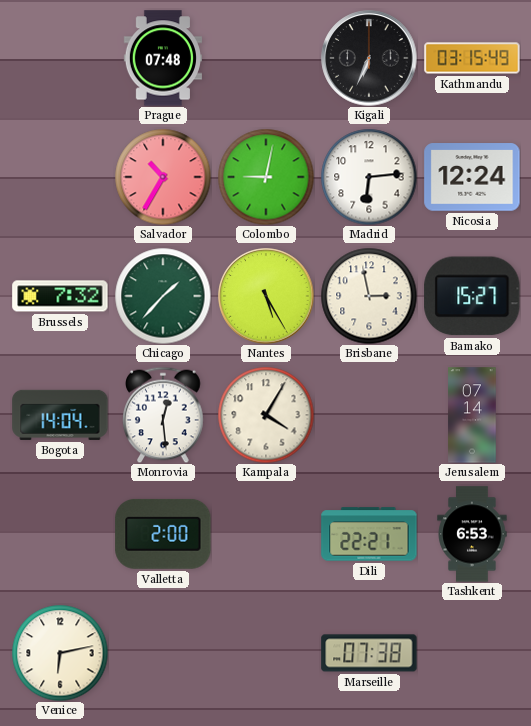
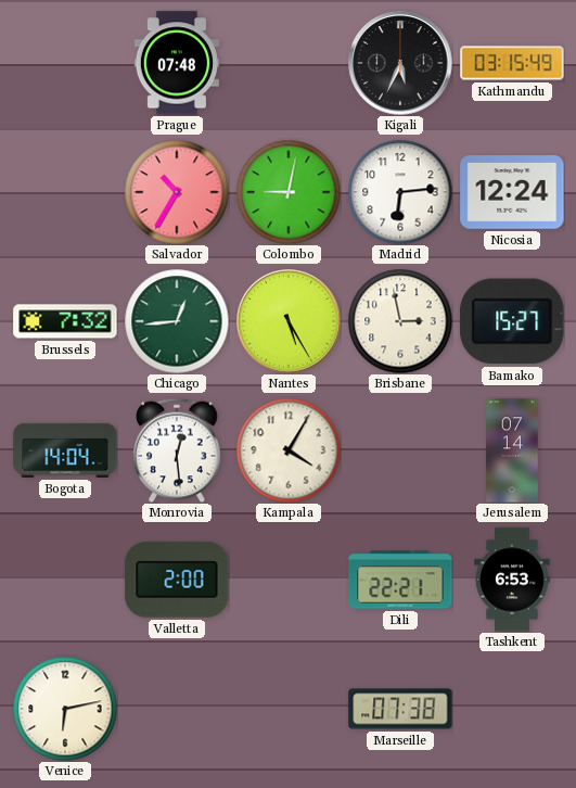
Kigali: 6:34 -> 5:34
Chicago: 1:37 -> 12:44
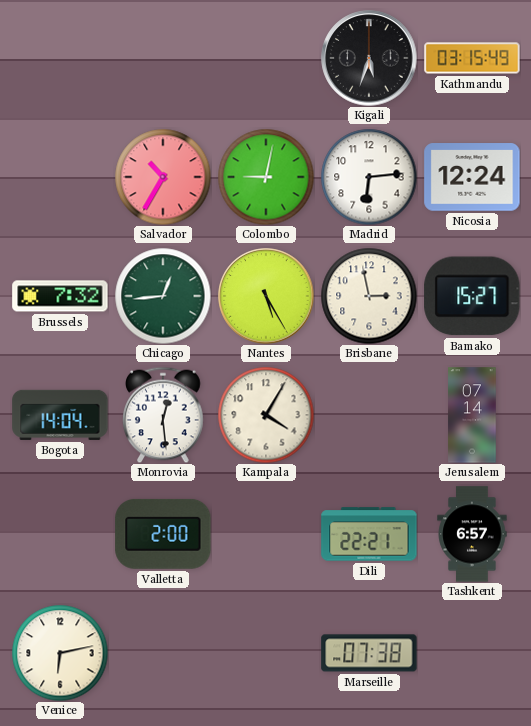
Prague: 07:48 -> none
Kigali: 5:34 -> 5:33
Tashkent: 6:53 -> 6:57
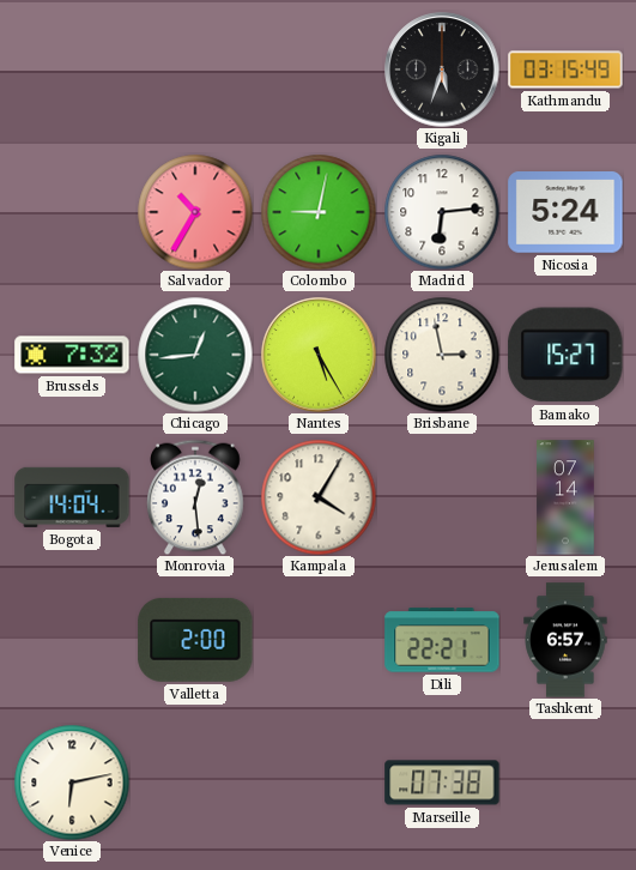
Nicosia: 12:24 -> 5:24
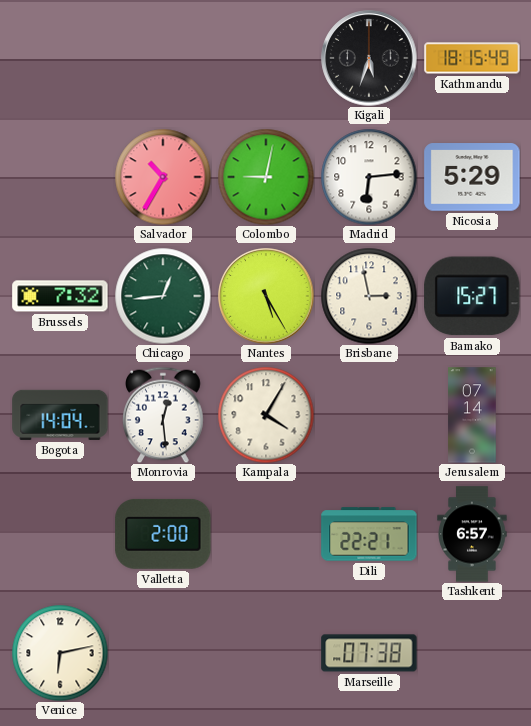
Kathmandu: 03:15 -> 18:15
Nicosia: 5:24 -> 5:29
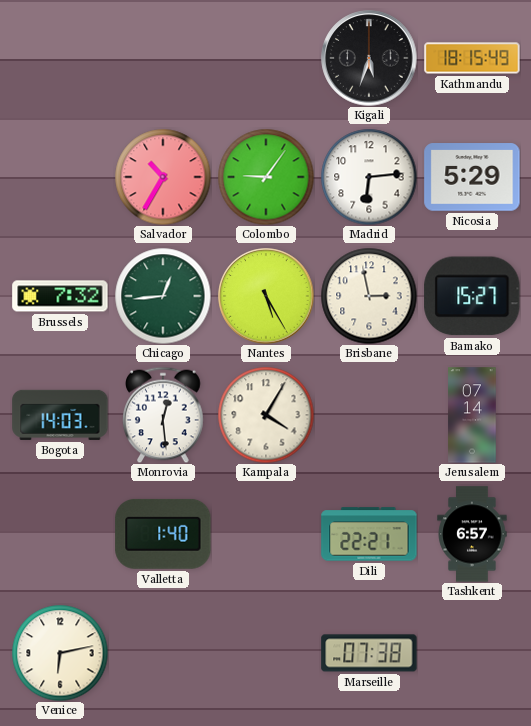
Colombo: 9:02 -> 9:06
Bogota: 14:04 -> 14:03
Valletta: 2:00 -> 1:40
